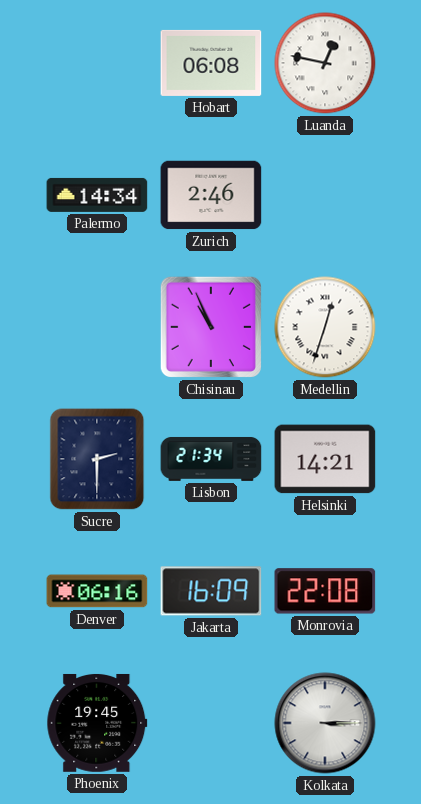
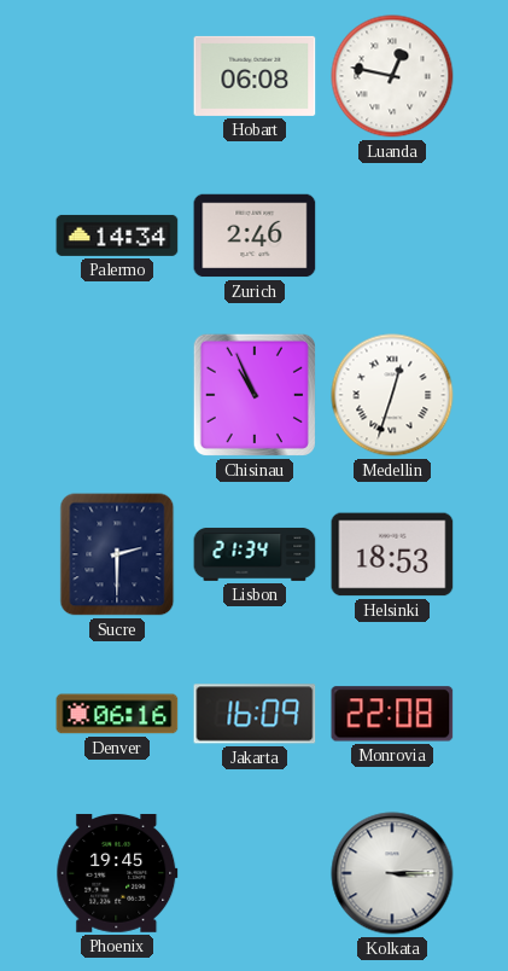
Helsinki: 14:21 -> 18:53
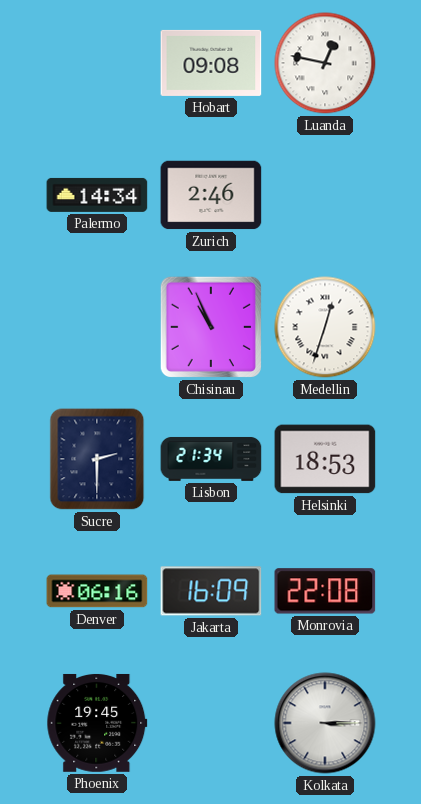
Hobart: 06:08 -> 09:08
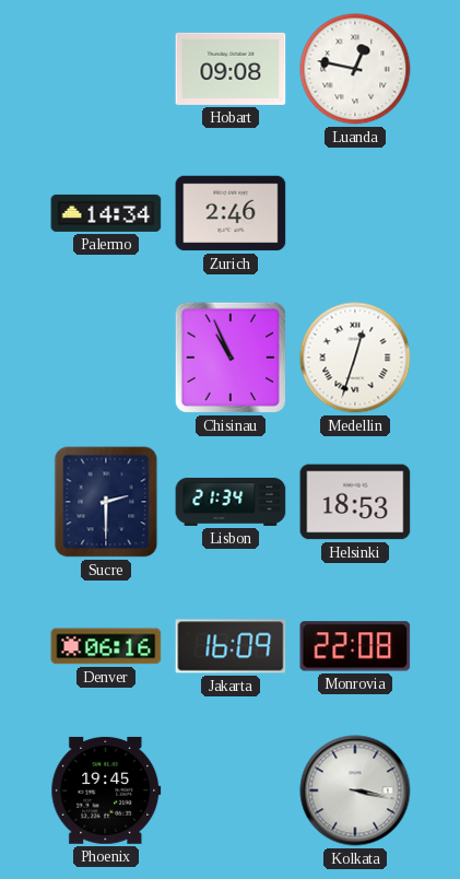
Kolkata: 3:15 -> 3:17
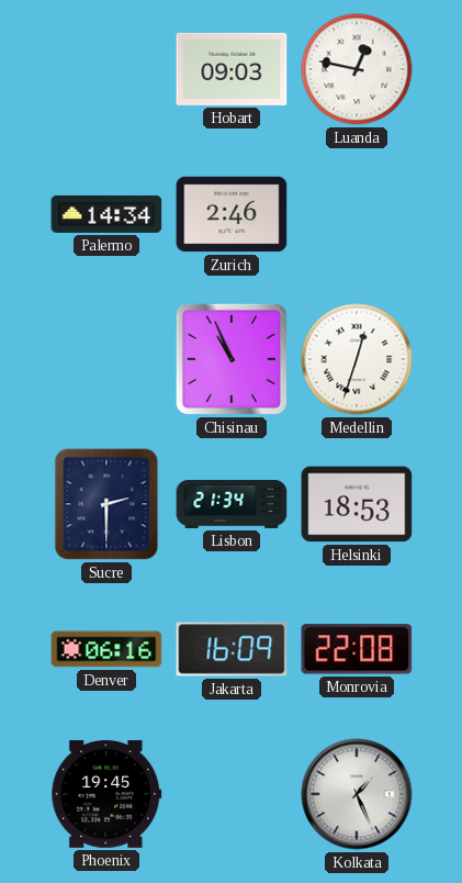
Hobart: 09:08 -> 09:03
Kolkata: 3:17 -> 1:26
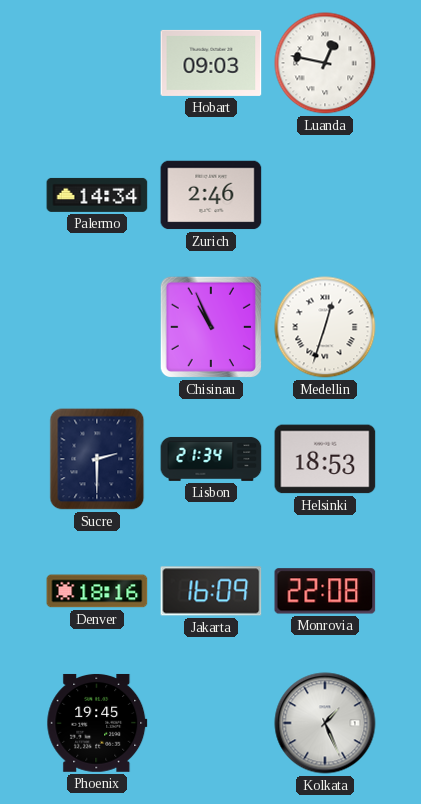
Denver: 06:16 -> 18:16
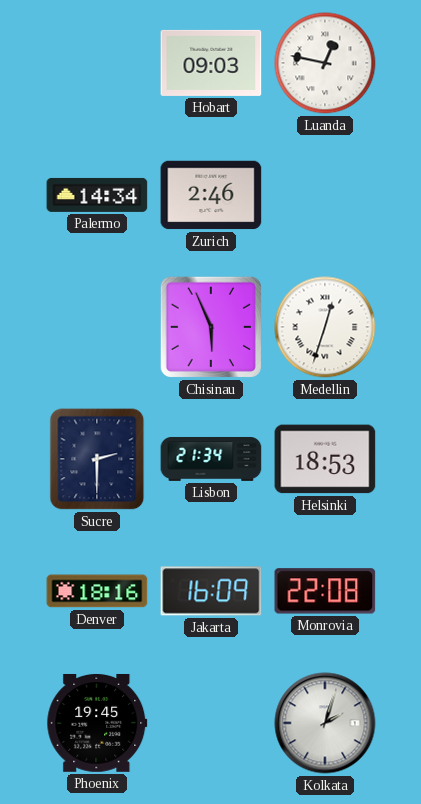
Chisinau: 10:56 -> 5:56
Kolkata: 1:26 -> 2:03
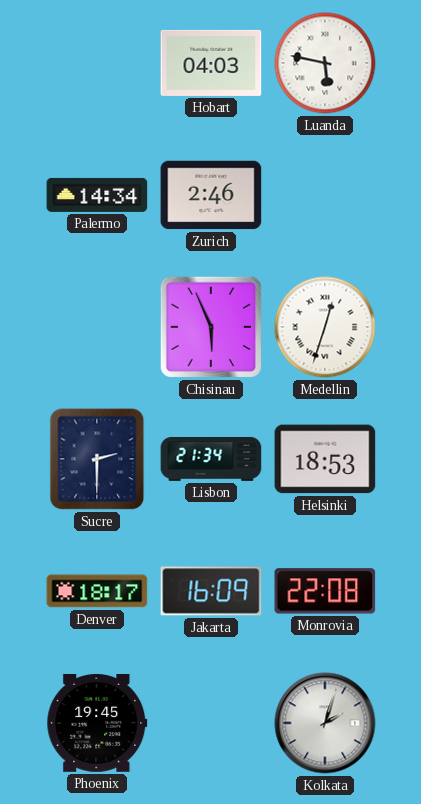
Hobart: 09:03 -> 04:03
Luanda: 12:47 -> 5:47
Denver: 18:16 -> 18:17
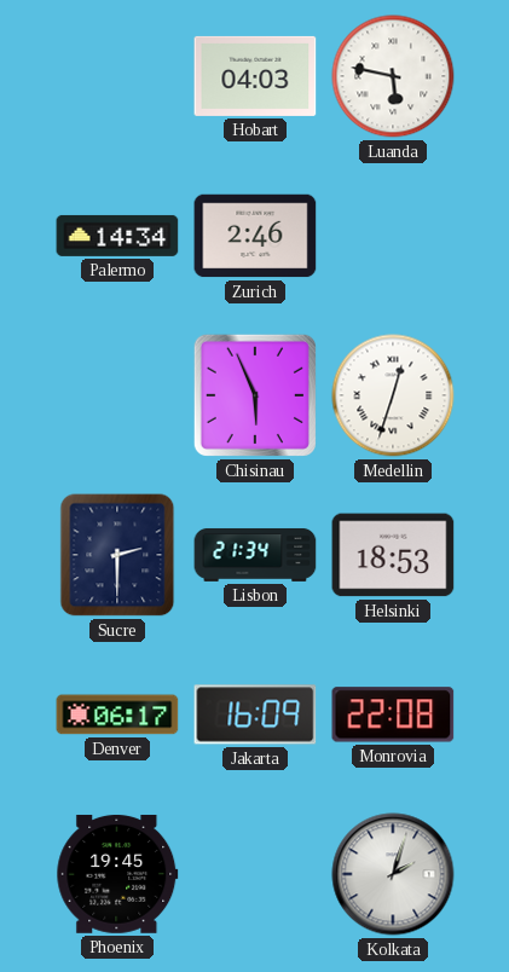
Denver: 18:17 -> 06:17
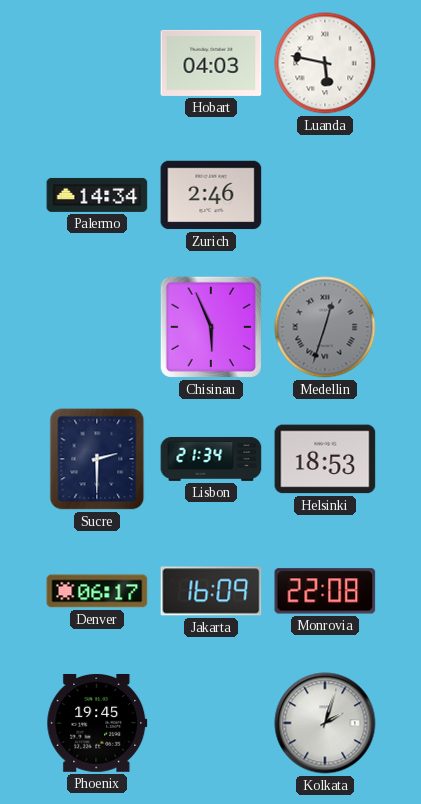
Medellin dial: white -> grey
